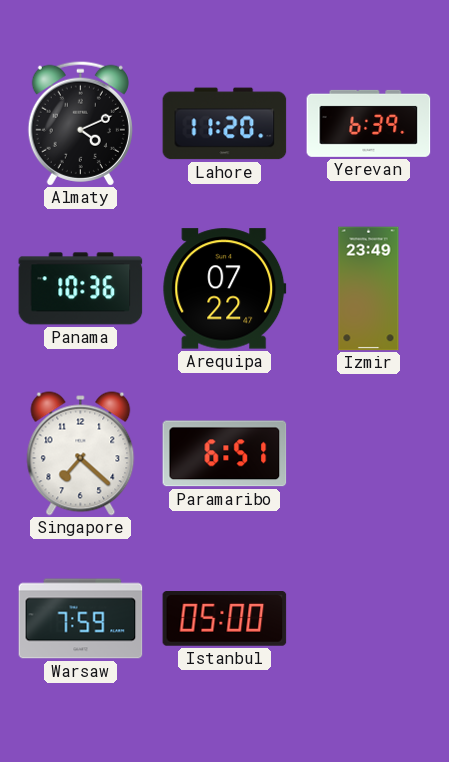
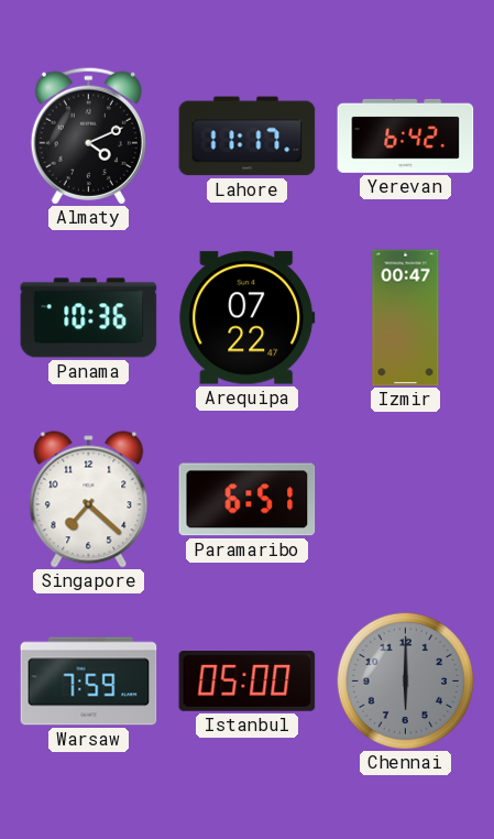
Lahore: 11:20 -> 11:17
Yerevan: 6:39 -> 6:42
Izmir: 23:49 -> 00:47
Chennai: none -> 6:00
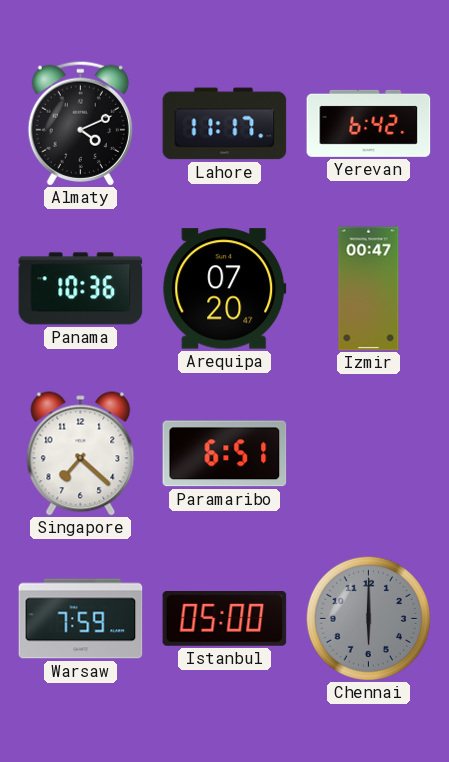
Arequipa: 07:22 -> 07:20
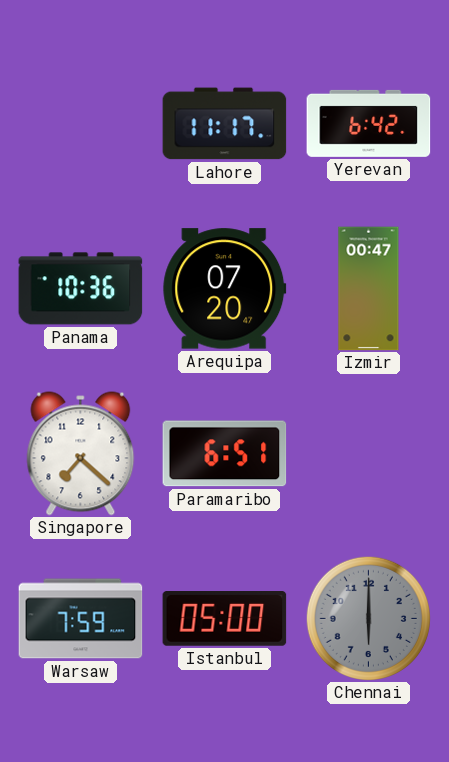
Almaty: 4:11 -> none
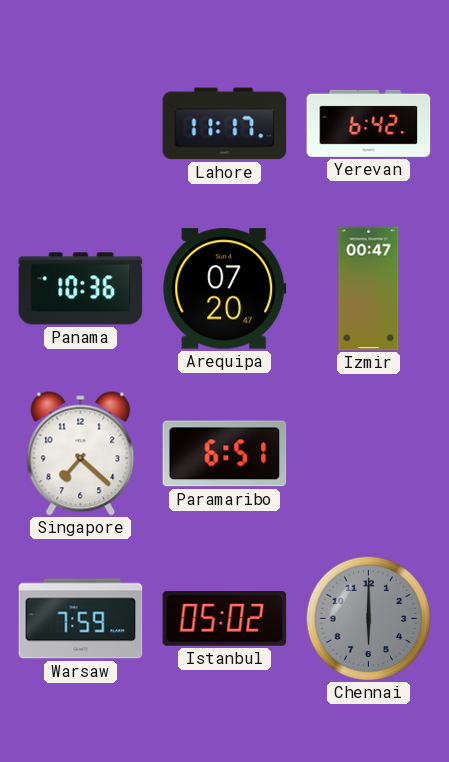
Istanbul: 05:00 -> 05:02
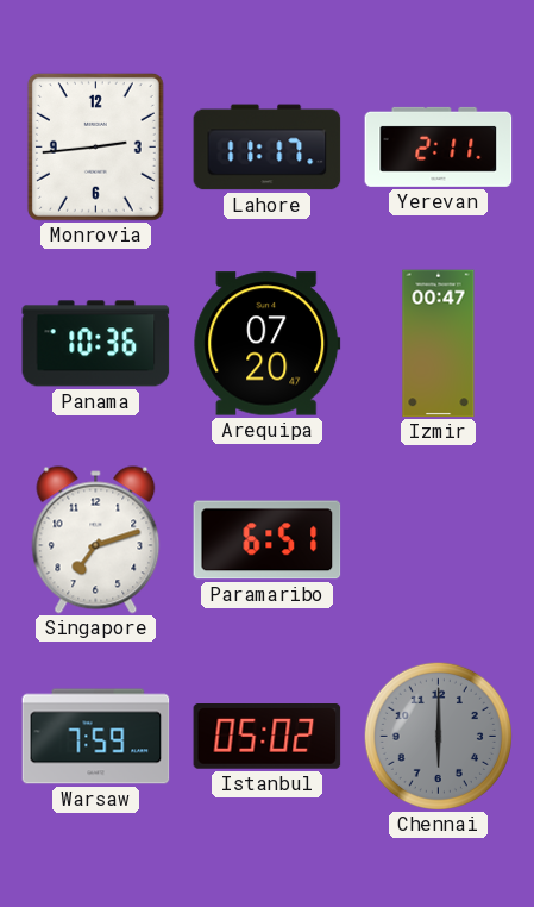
Monrovia: none -> 2:44
Yerevan: 6:42 -> 2:11
Singapore: 7:22 -> 7:12
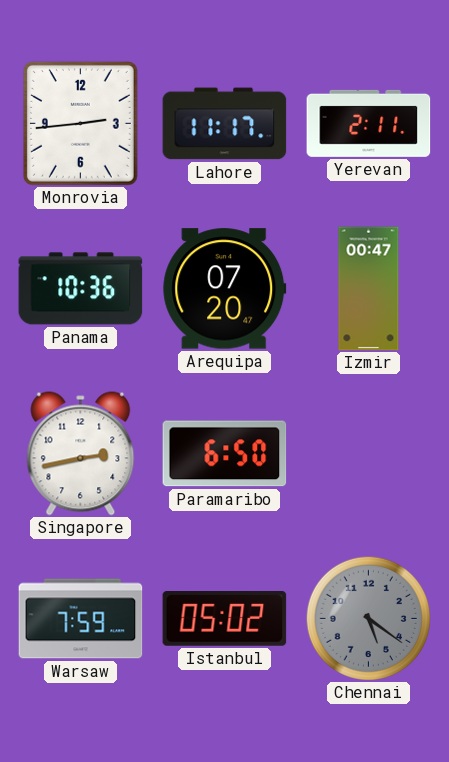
Singapore: 7:12 -> 2:43
Paramaribo: 6:51 -> 6:50
Chennai: 6:00 -> 5:21
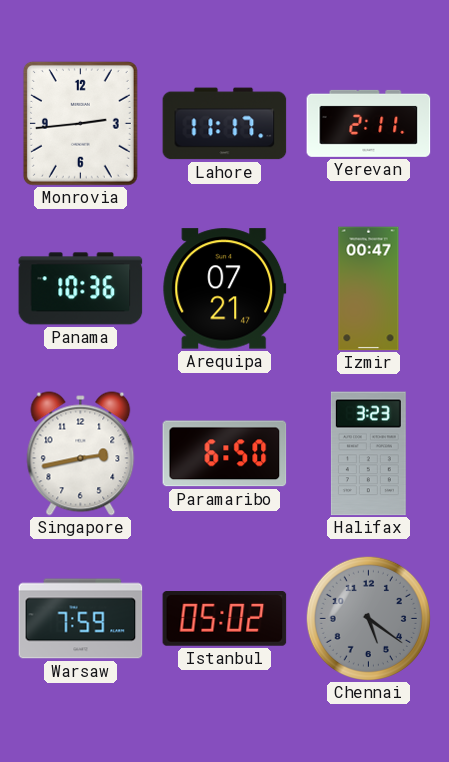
Arequipa: 07:20 -> 07:21
Halifax: none -> 3:23
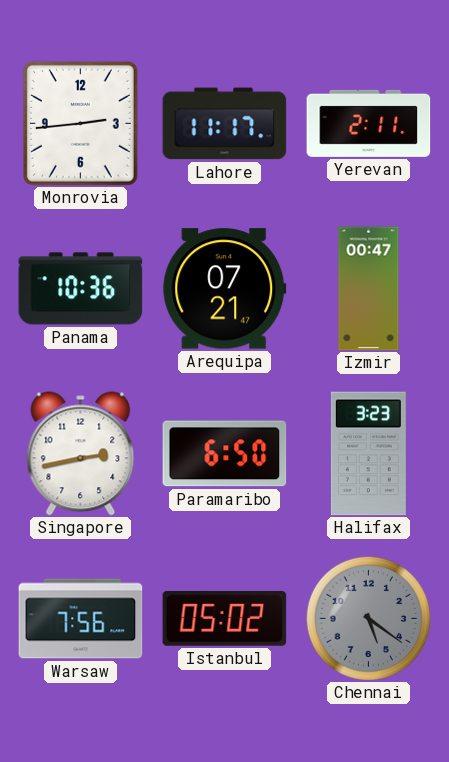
Warsaw: 7:59 -> 7:56
